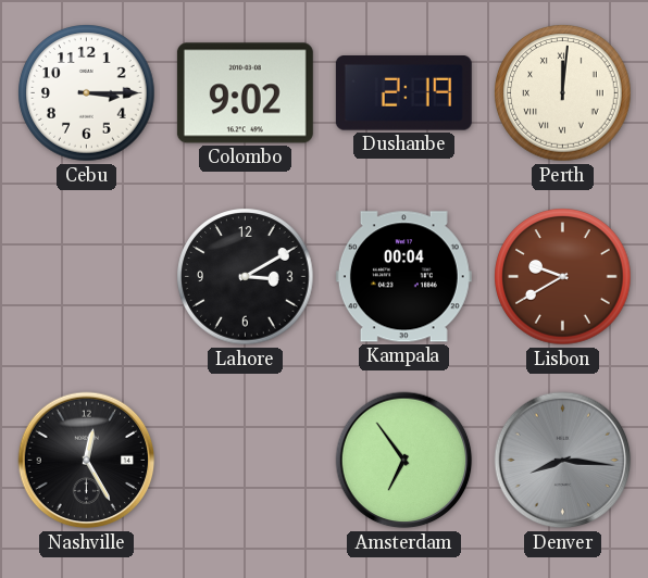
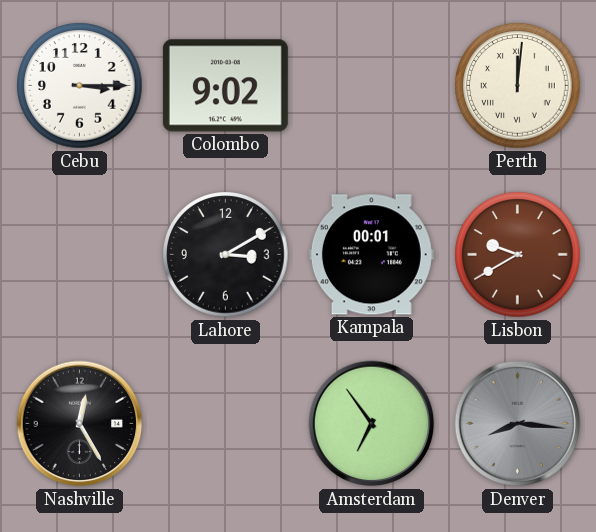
Dushanbe: 2:19 -> none
Kampala: 00:04 -> 00:01
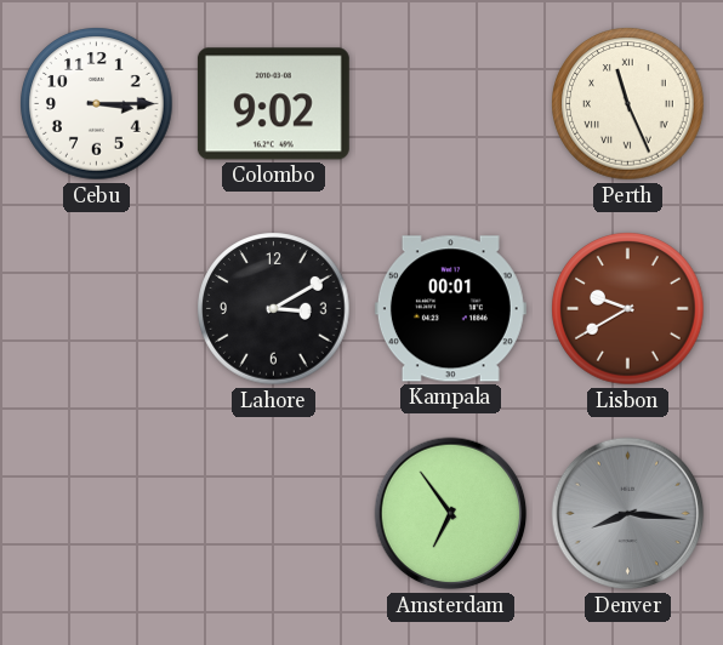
Perth: 12:01 -> 11:26
Nashville: 12:25 -> none
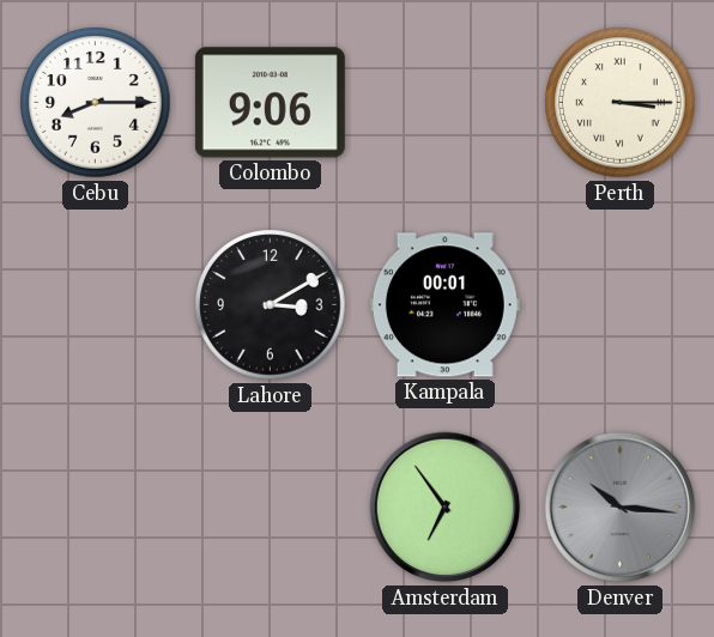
Cebu: 3:15 -> 8:15
Colombo: 9:02 -> 9:06
Perth: 11:26 -> 3:15
Lisbon: 9:40 -> none
Denver: 8:16 -> 10:16
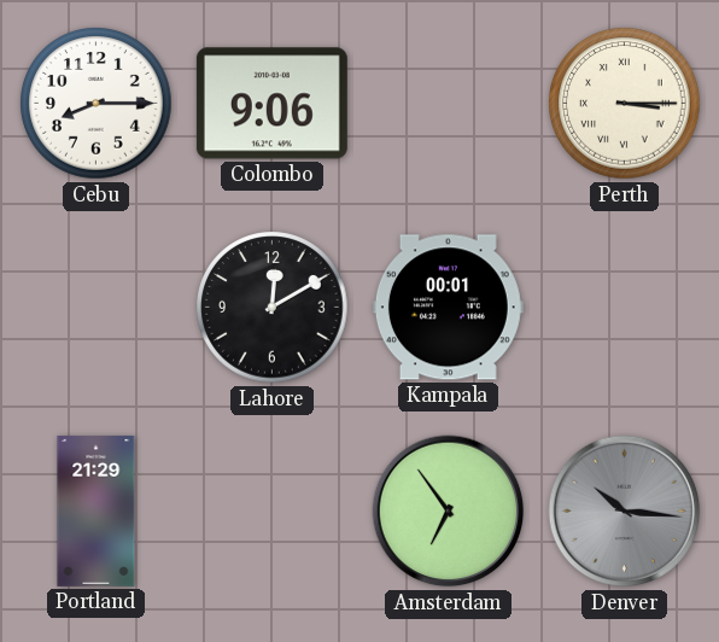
Lahore: 3:10 -> 12:10
Portland: none -> 21:29
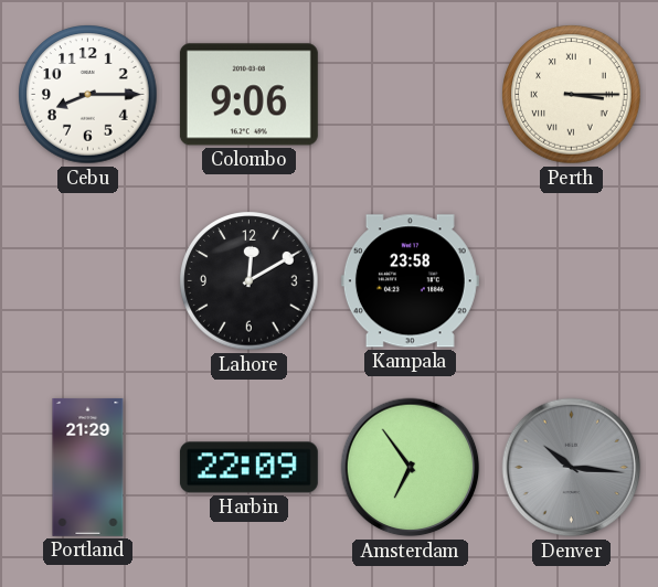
Kampala: 00:01 -> 23:58
Harbin: none -> 22:09
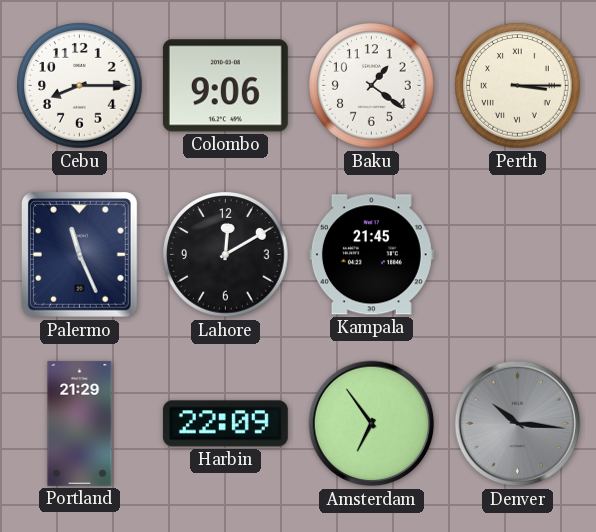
Baku: none -> 1:21
Palermo: none -> 11:26
Kampala: 23:58 -> 21:45
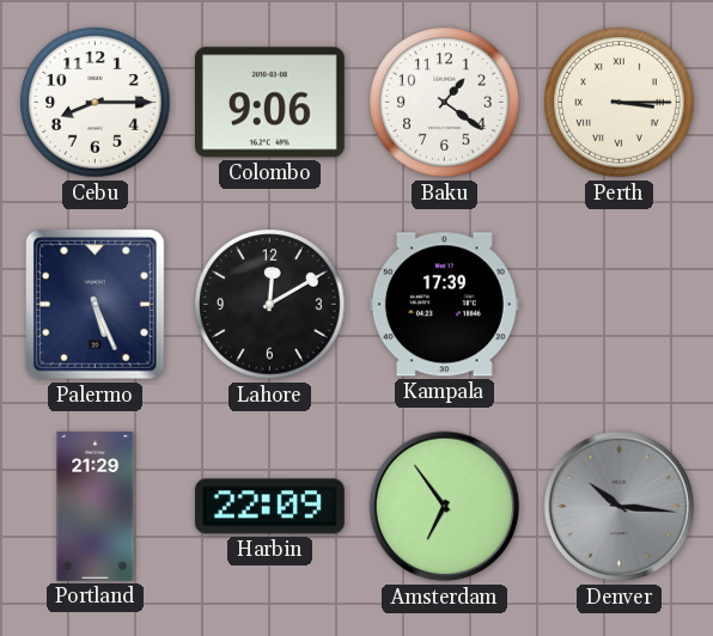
Palermo: 11:26 -> 5:26
Kampala: 21:45 -> 17:39
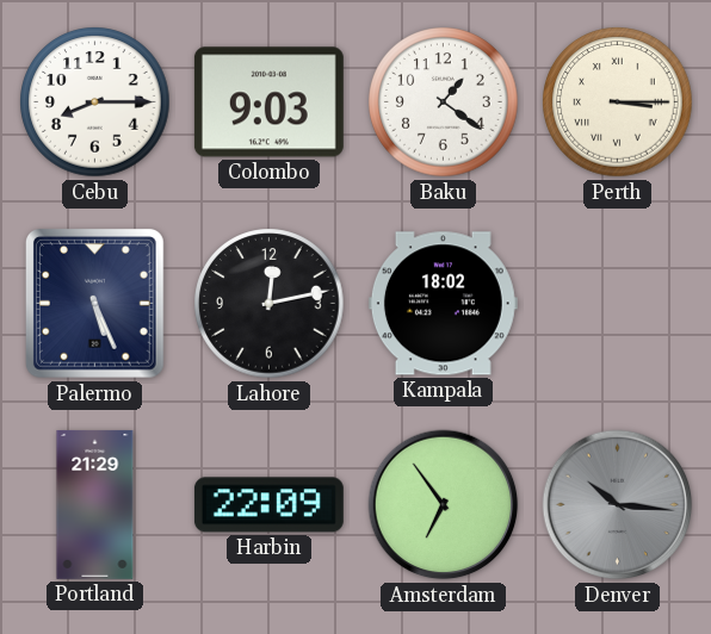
Colombo: 9:06 -> 9:03
Lahore: 12:10 -> 12:13
Kampala: 17:39 -> 18:02
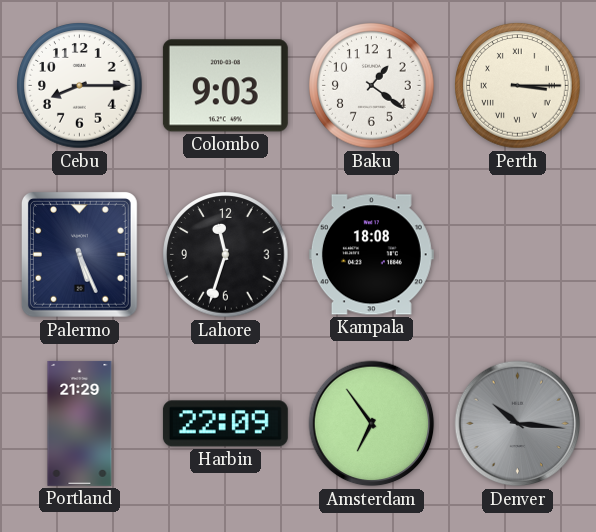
Lahore: 12:13 -> 11:33
Kampala: 18:02 -> 18:08
